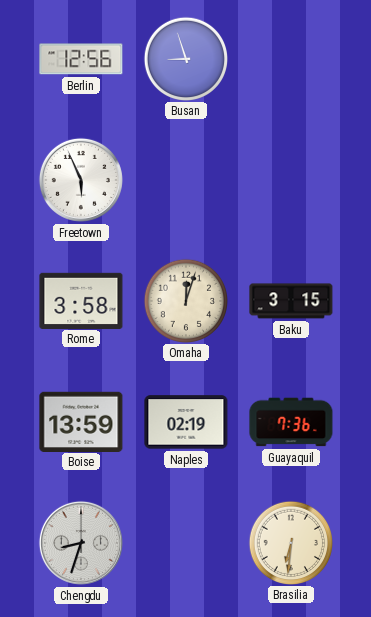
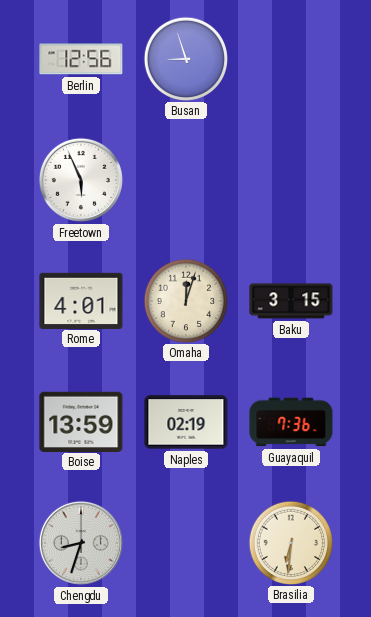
Rome: 3:58 -> 4:01
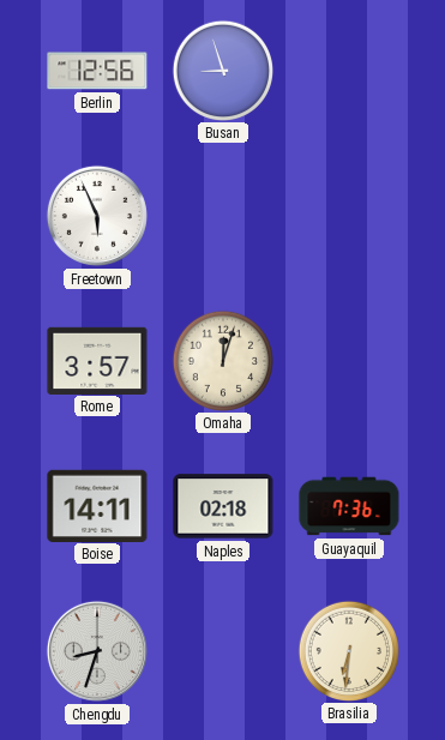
Rome: 4:01 -> 3:57
Baku: 3:15 -> none
Boise: 13:59 -> 14:11
Naples: 02:19 -> 02:18
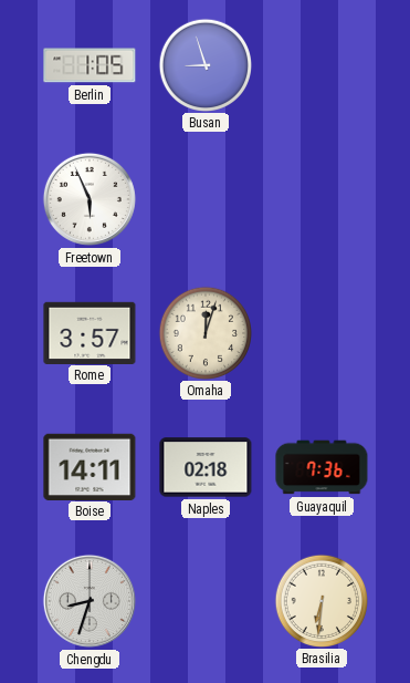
Berlin: 12:56 -> 1:05
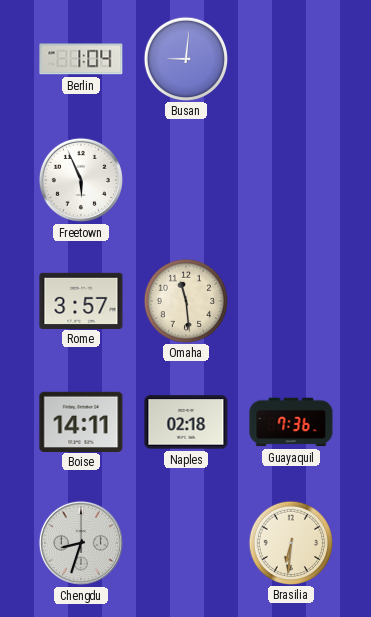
Berlin: 1:05 -> 1:04
Busan: 8:57 -> 9:01
Omaha: 12:03 -> 11:29
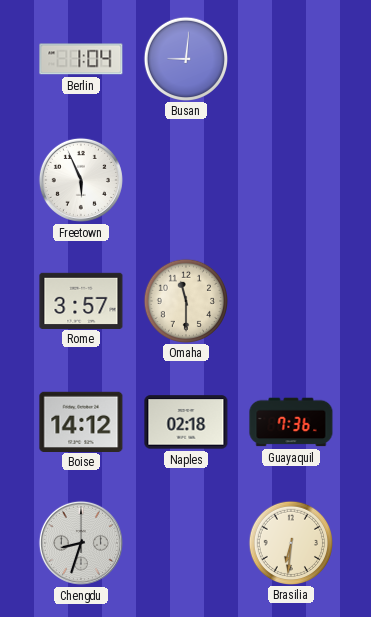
Omaha: 11:29 -> 11:30
Boise: 14:11 -> 14:12
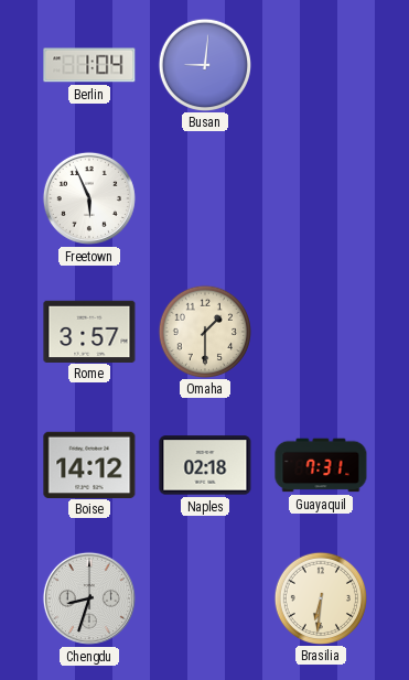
Omaha: 11:30 -> 1:30
Guayaquil: 7:36 -> 7:31
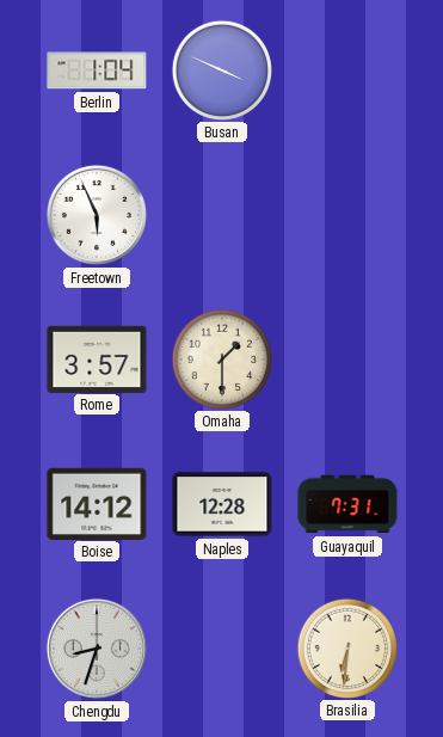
Busan: 9:01 -> 3:49
Naples: 02:18 -> 12:28
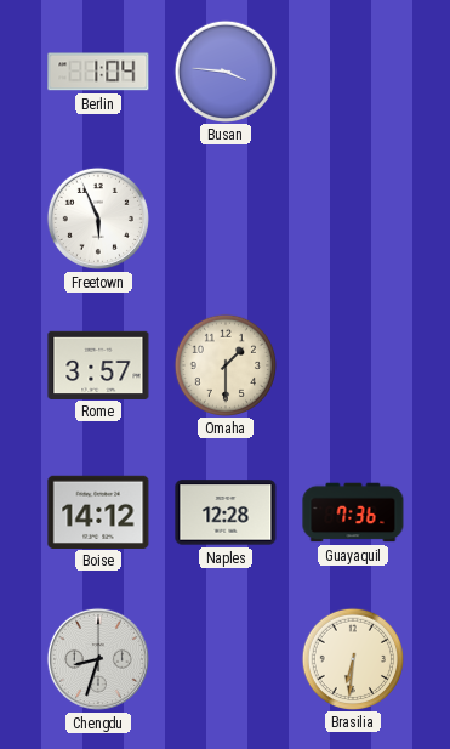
Busan: 3:49 -> 3:46
Guayaquil: 7:31 -> 7:36
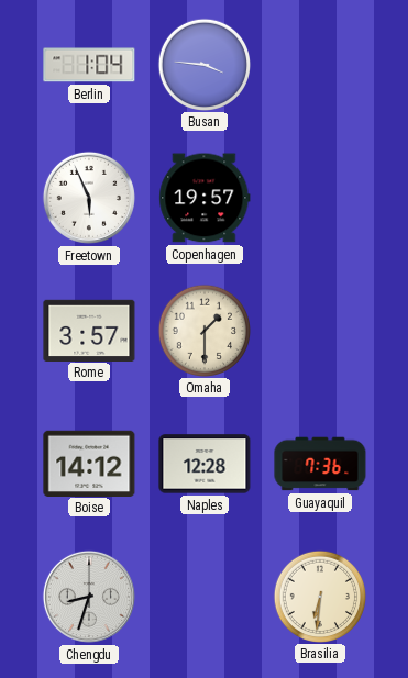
Copenhagen: none -> 19:57
